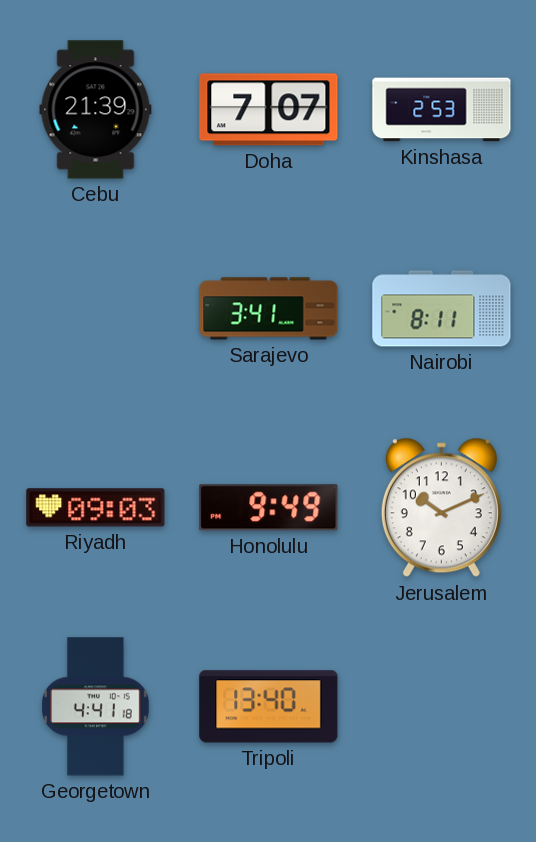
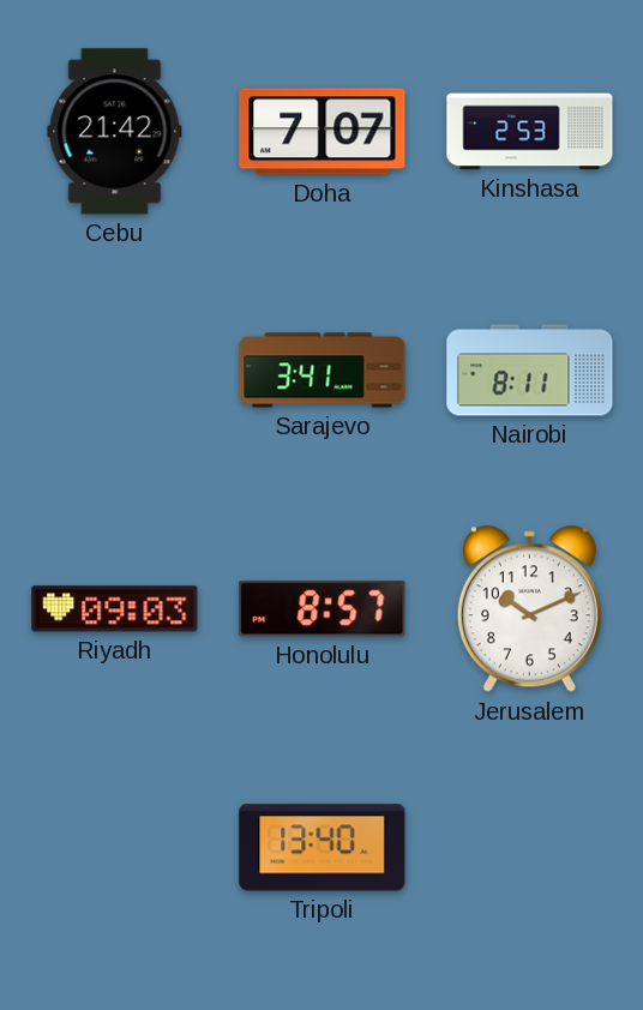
Cebu: 21:39 -> 21:42
Honolulu: 9:49 -> 8:57
Georgetown: 4:41 -> none
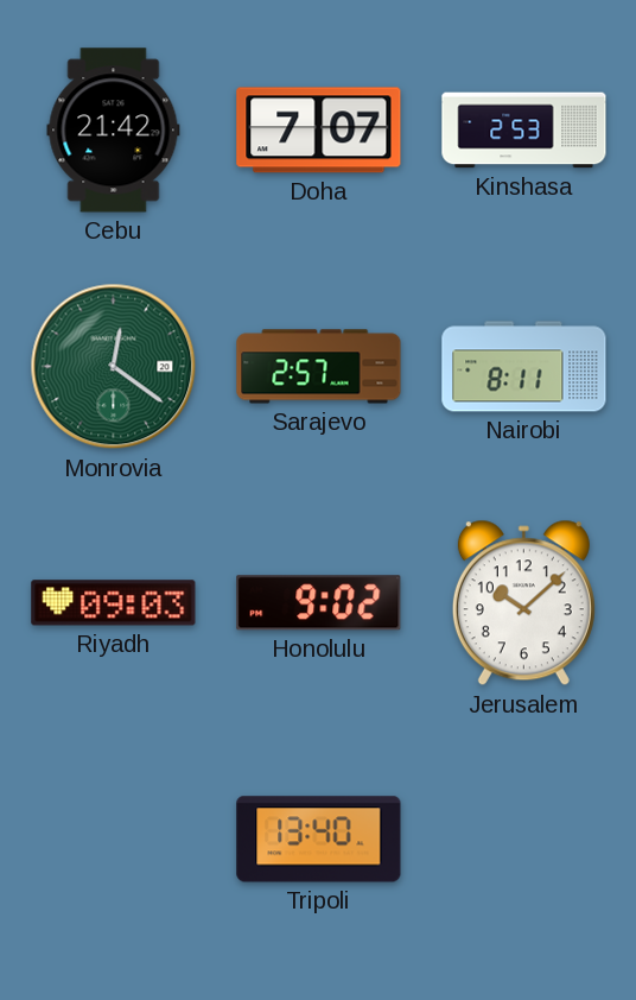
Monrovia: none -> 12:21
Sarajevo: 3:41 -> 2:57
Honolulu: 8:57 -> 9:02
Jerusalem: 10:11 -> 10:08
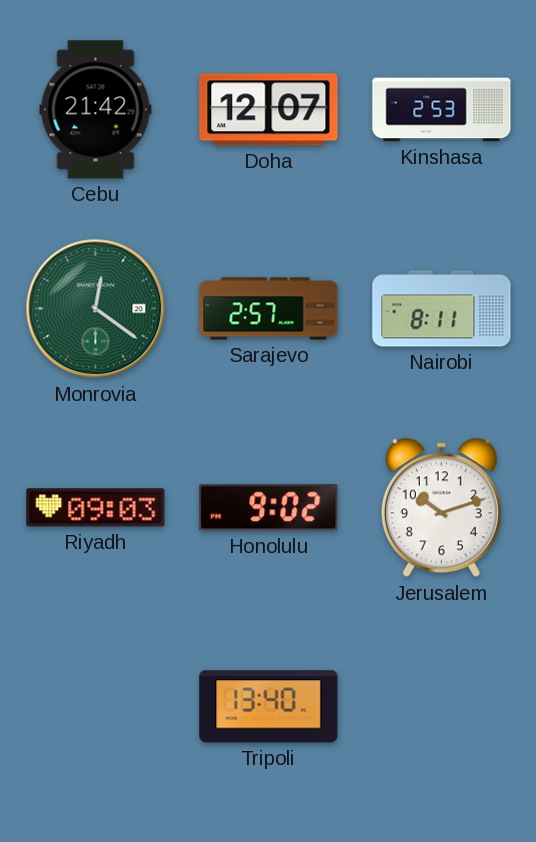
Doha: 7:07 -> 12:07
Jerusalem: 10:08 -> 10:12
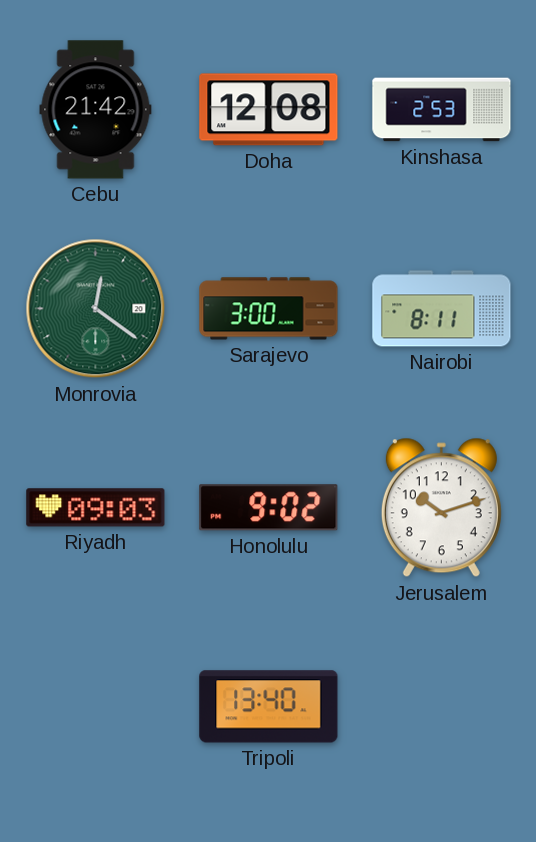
Doha: 12:07 -> 12:08
Sarajevo: 2:57 -> 3:00
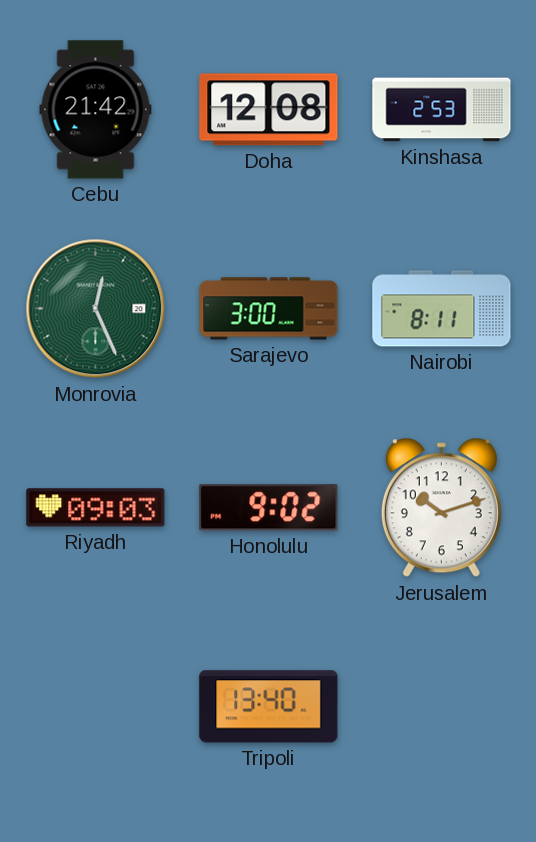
Monrovia: 12:21 -> 12:26
